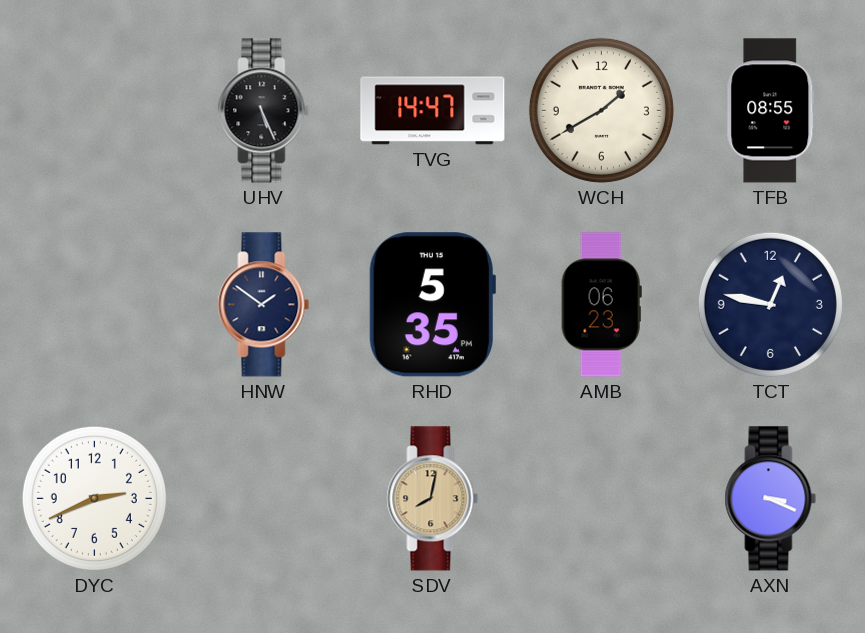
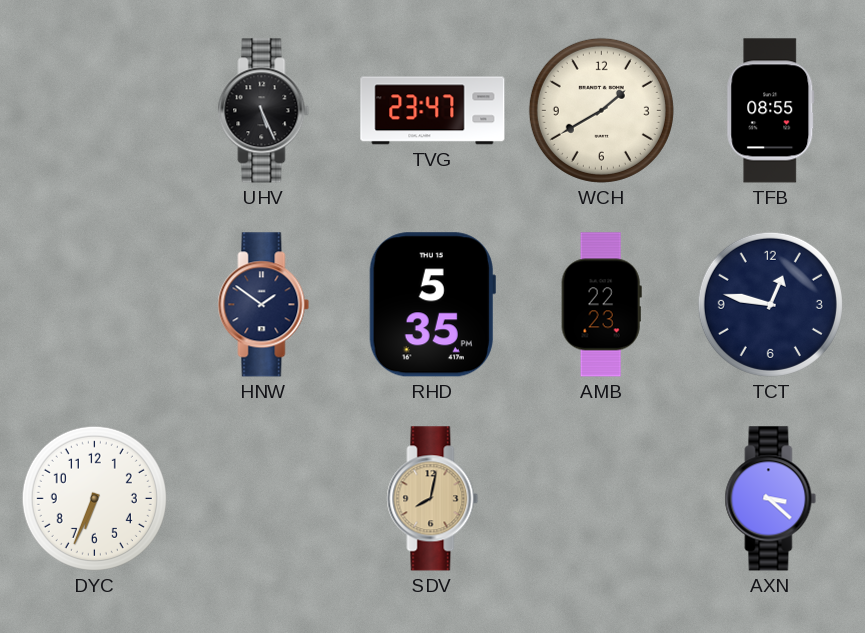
TVG: 14:47 -> 23:47
AMB: 06:23 -> 22:23
DYC: 2:41 -> 6:34
AXN: 3:19 -> 3:22
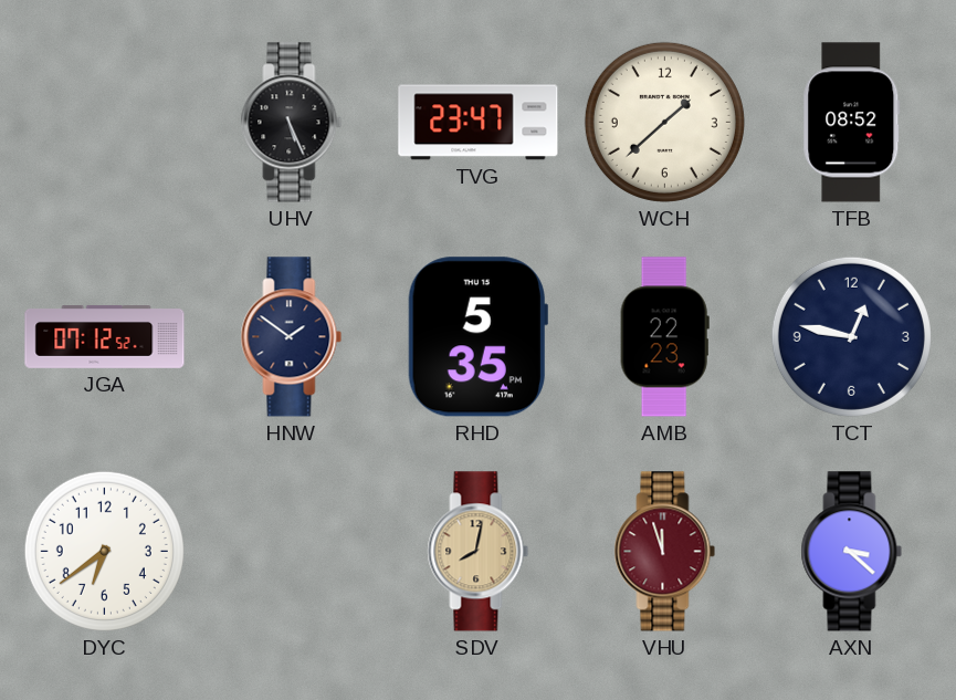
WCH: 1:40 -> 1:38
TFB: 08:55 -> 08:52
JGA: none -> 07:12
DYC: 6:34 -> 6:39
VHU: none -> 11:57
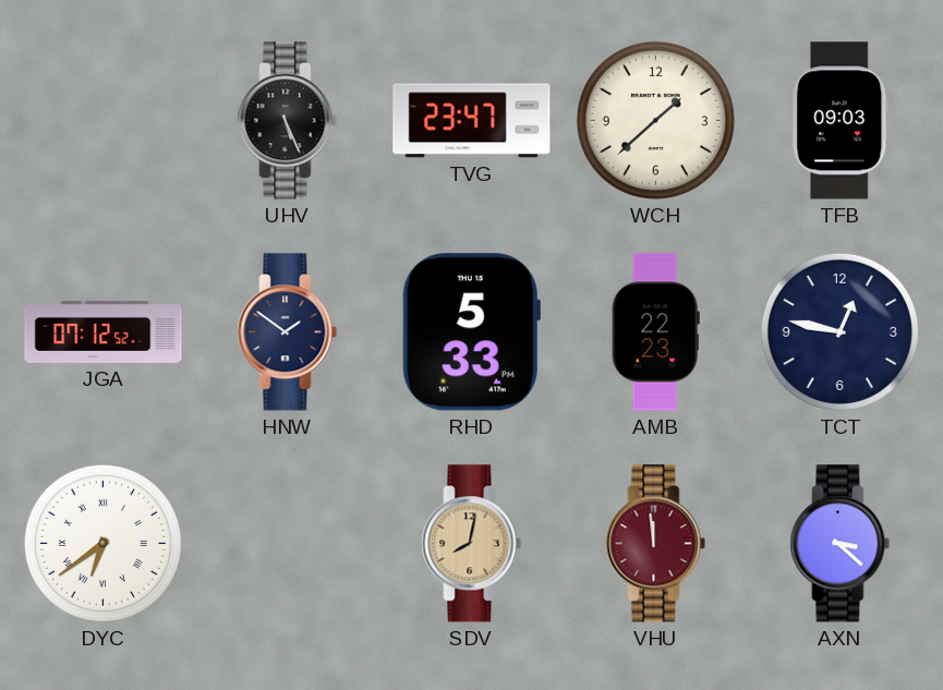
TFB: 08:52 -> 09:03
RHD: 5:35 -> 5:33
DYC numerals: Arabic -> Roman
VHU: 11:57 -> 11:59
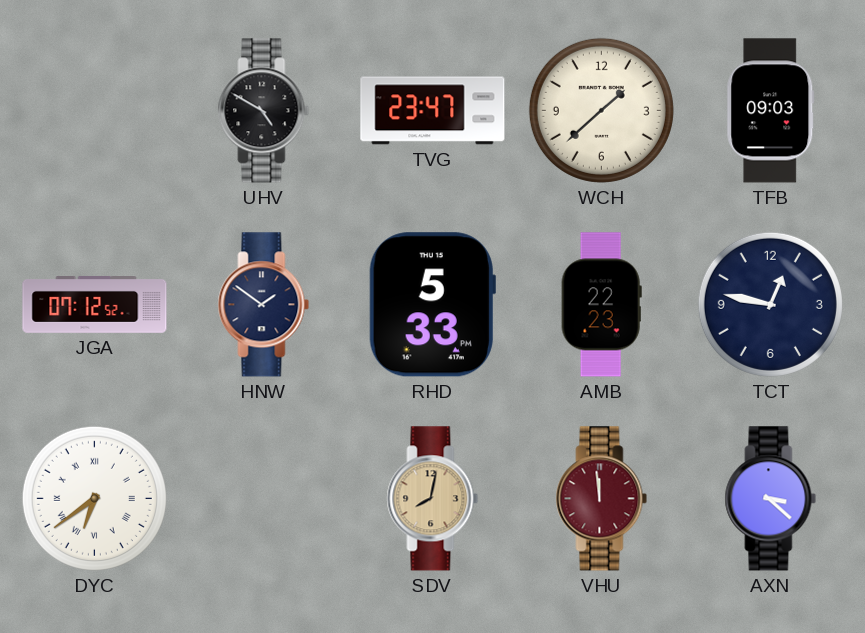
UHV: 5:26 -> 4:50
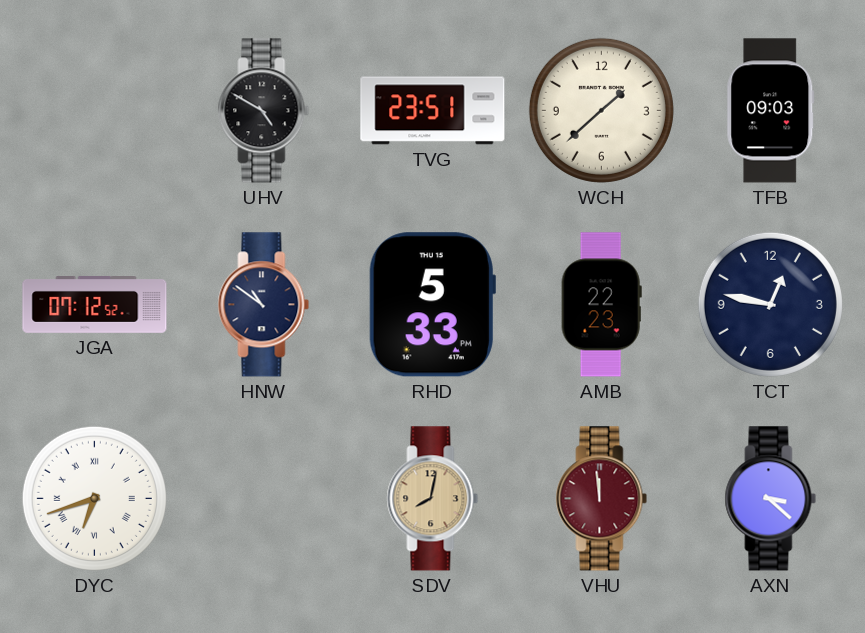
TVG: 23:47 -> 23:51
HNW: 1:51 -> 10:51
DYC: 6:39 -> 6:42
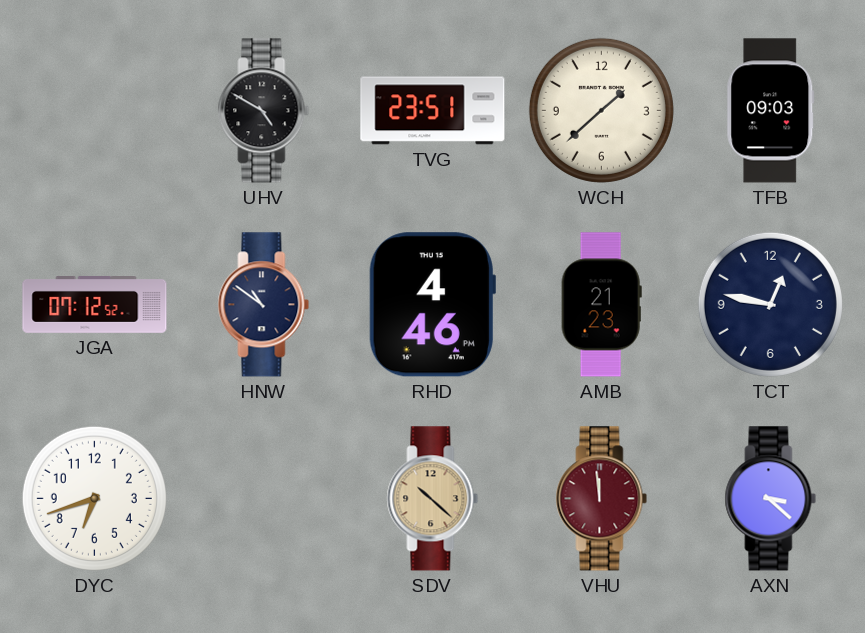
RHD: 5:33 -> 4:46
AMB: 22:23 -> 21:23
DYC numerals: Roman -> Arabic
SDV: 8:02 -> 10:22
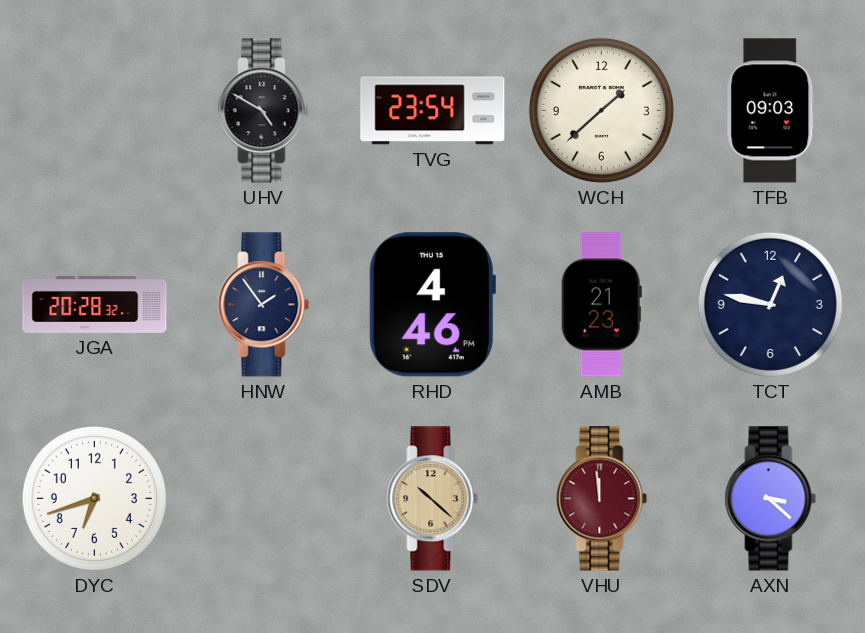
TVG: 23:51 -> 23:54
JGA: 07:12 -> 20:28
HNW: 10:51 -> 1:54
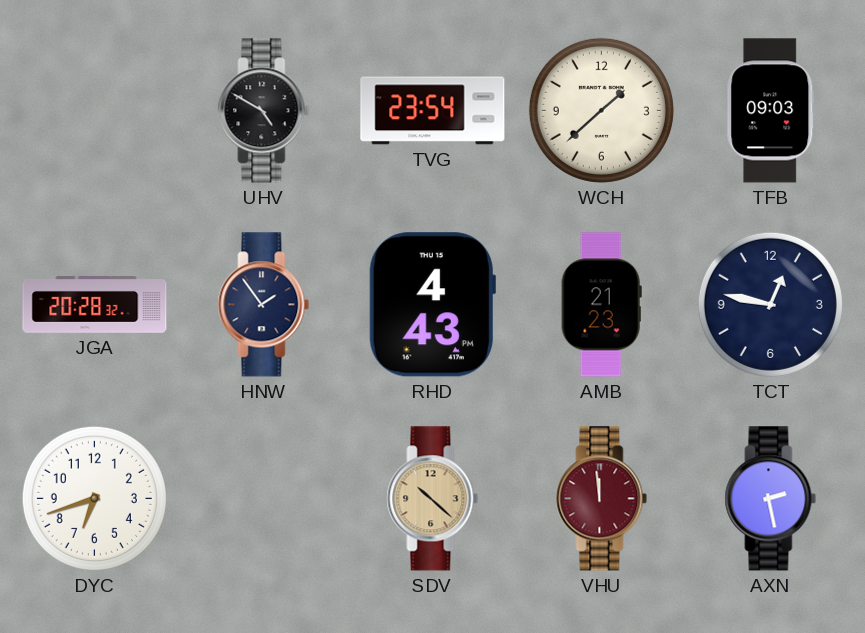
RHD: 4:46 -> 4:43
AXN: 3:22 -> 2:28
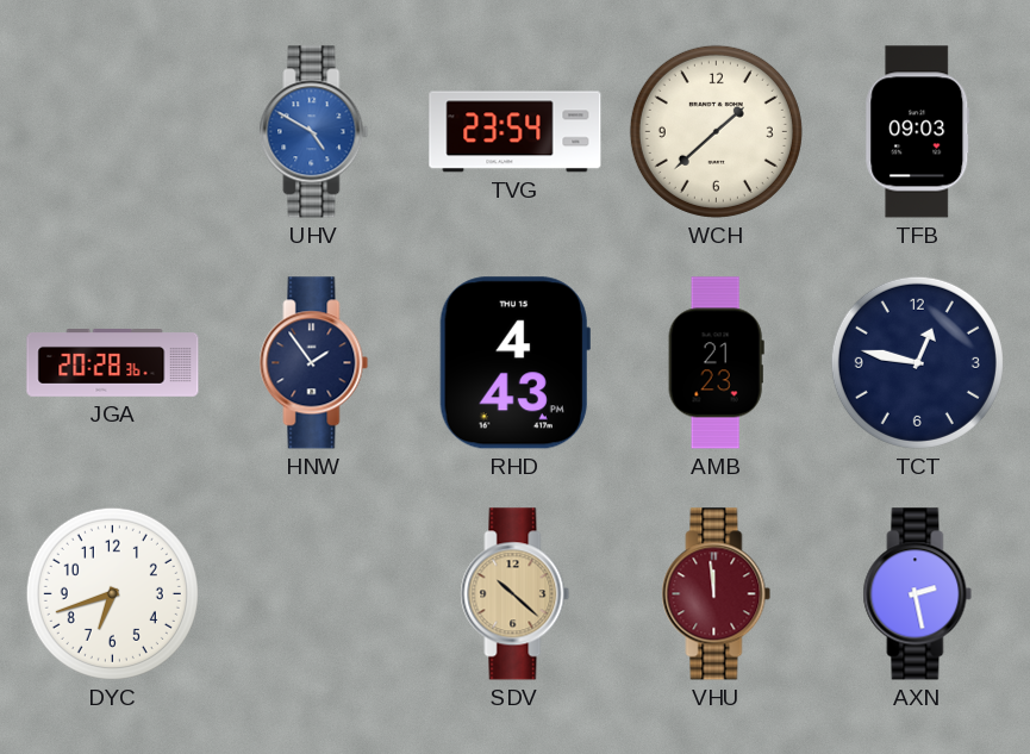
UHV dial: black -> blue
JGA: 20:28:32 -> 20:28:36
